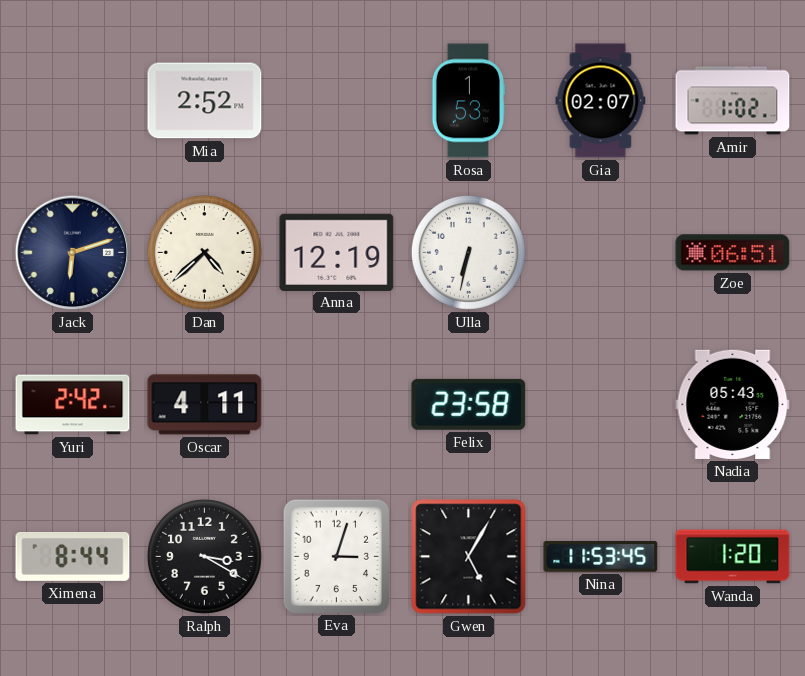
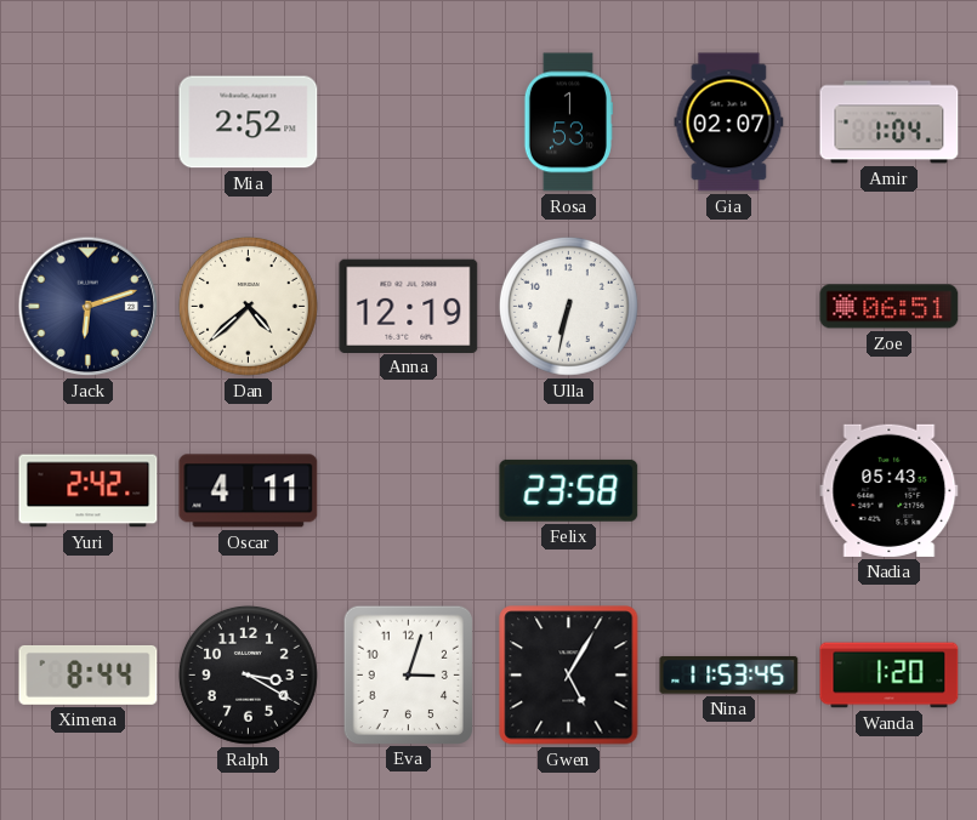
Amir: 1:02 -> 1:04
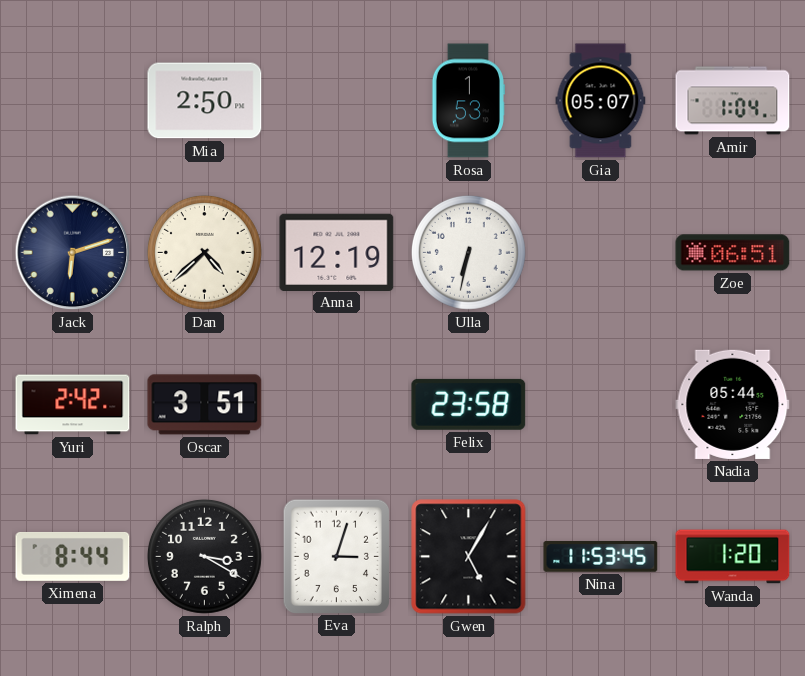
Mia: 2:52 -> 2:50
Gia: 02:07 -> 05:07
Oscar: 4:11 -> 3:51
Nadia: 05:43 -> 05:44
